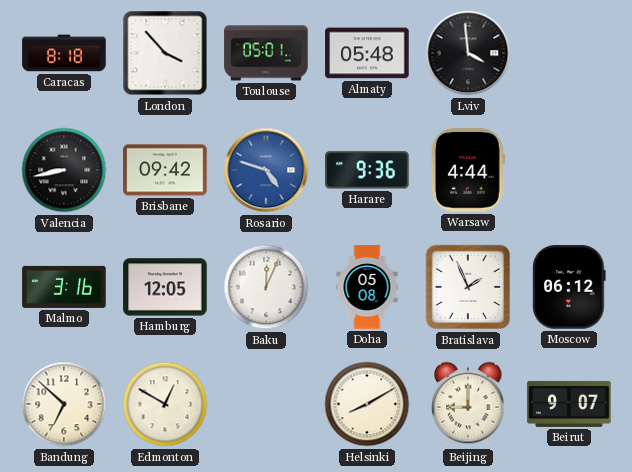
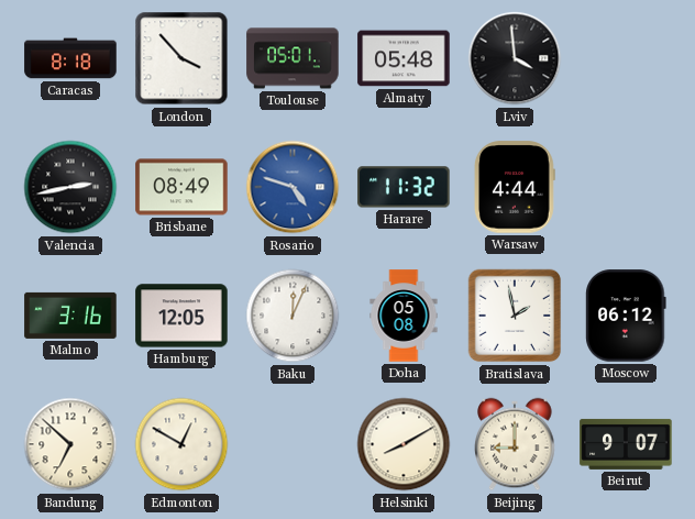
Valencia: 8:43 -> 2:43
Brisbane: 09:42 -> 08:49
Harare: 9:36 -> 11:32
Bratislava: 1:56 -> 1:58
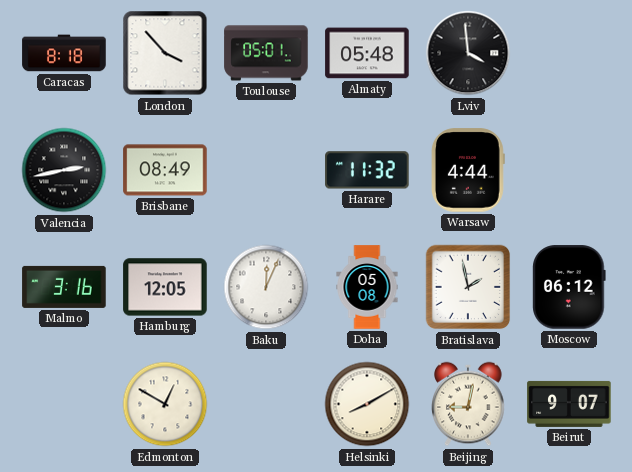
Rosario: 4:48 -> none
Bandung: 6:52 -> none
Beijing: 9:00 -> 9:02
